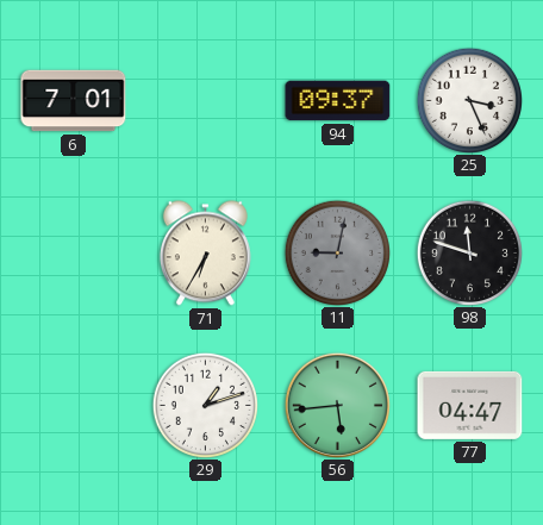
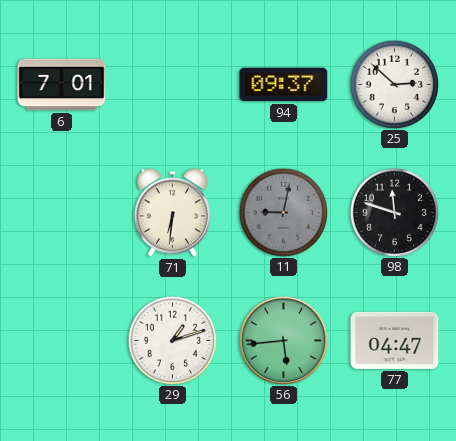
25: 3:26 -> 2:52
71: 6:35 -> 6:31
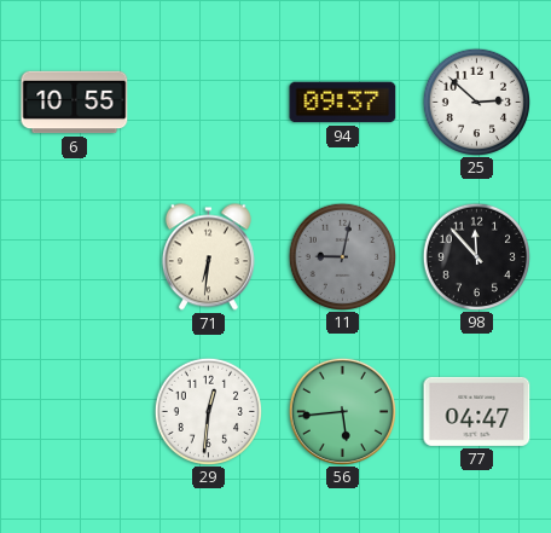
6: 7:01 -> 10:55
98: 11:48 -> 11:53
29: 1:12 -> 12:31
